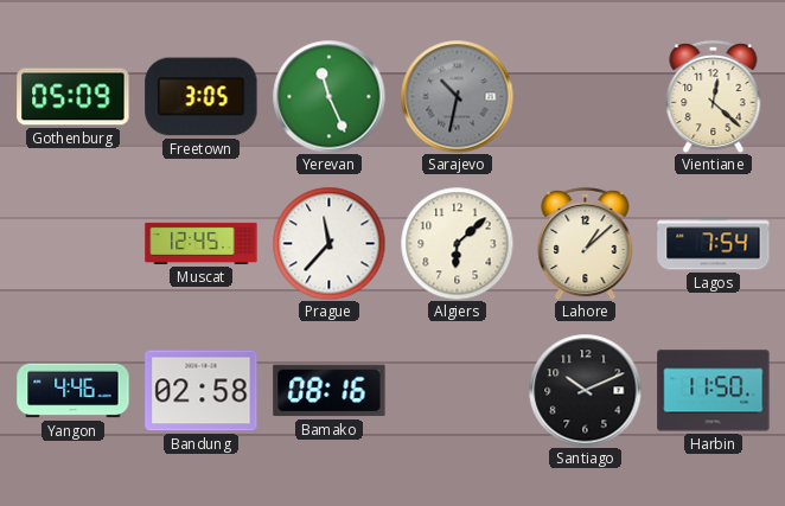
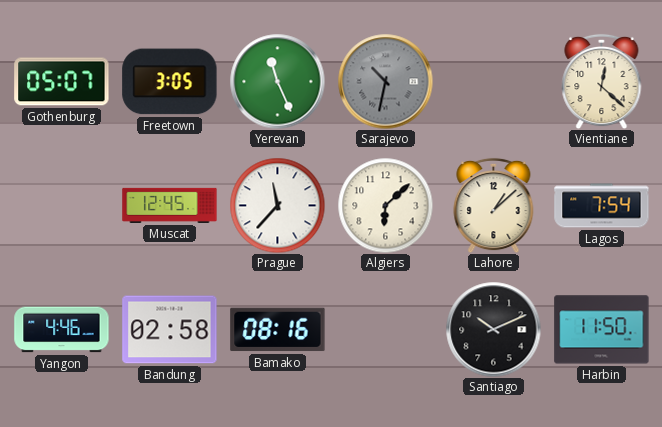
Gothenburg: 05:09 -> 05:07
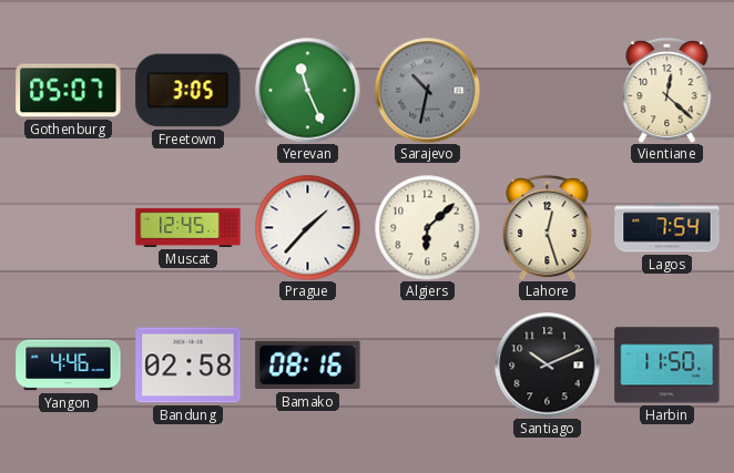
Prague: 11:37 -> 1:37
Lahore: 1:08 -> 12:27
